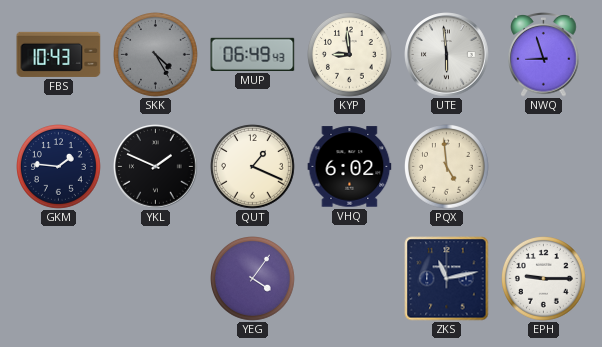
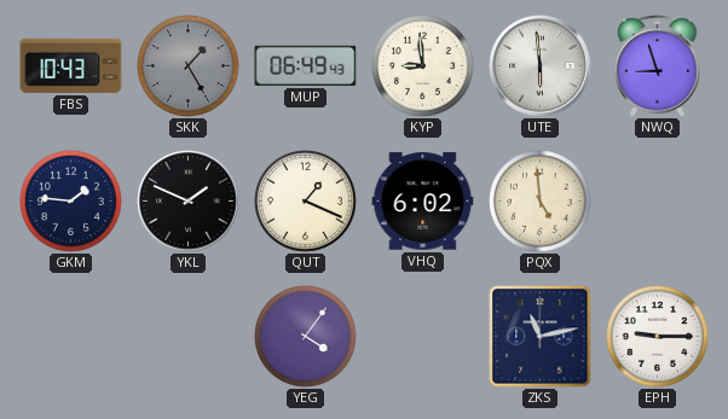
SKK: 4:25 -> 1:25
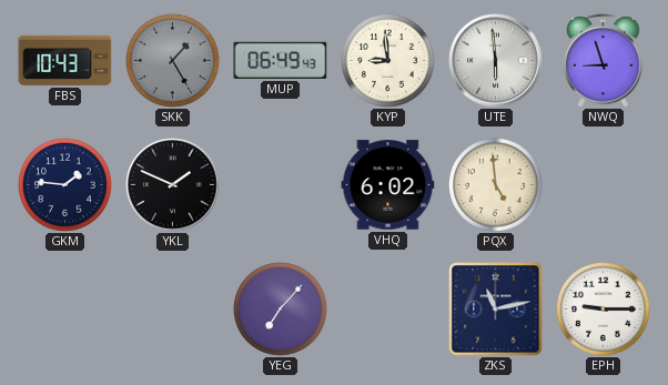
QUT: 1:19 -> none
YEG: 4:06 -> 7:07
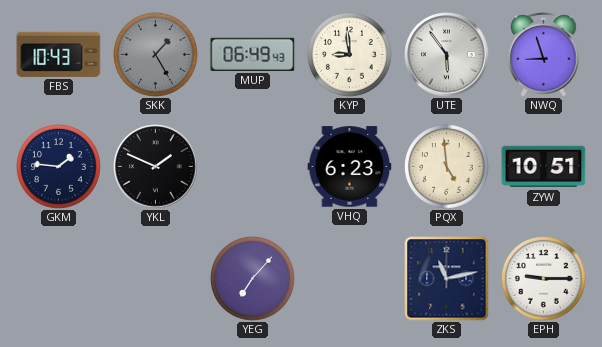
UTE: 5:59 -> 5:54
VHQ: 6:02 -> 6:23
ZYW: none -> 10:51
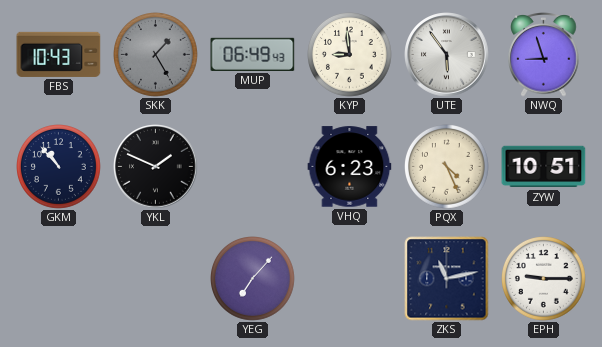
GKM: 1:46 -> 10:53
PQX: 4:59 -> 4:26
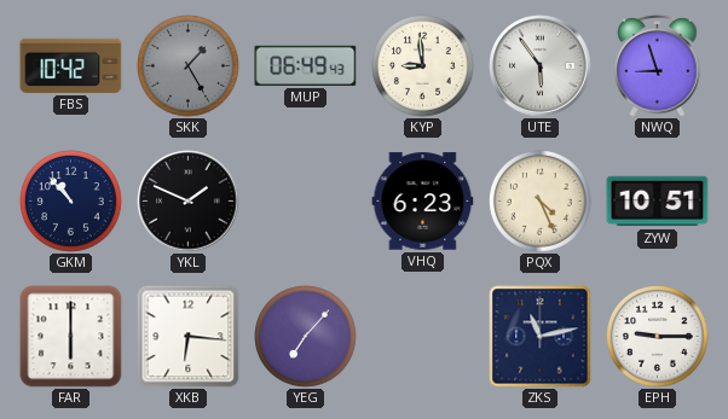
FBS: 10:43 -> 10:42
FAR: none -> 6:00
XKB: none -> 6:16
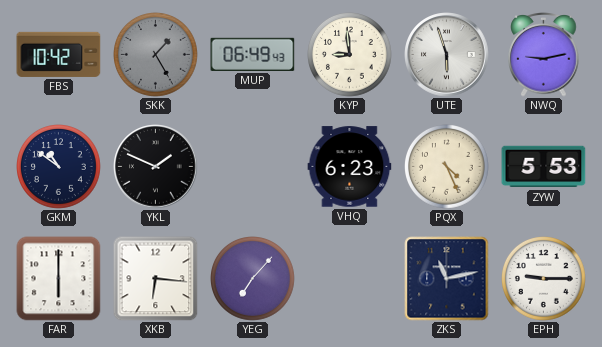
UTE: 5:54 -> 5:57
NWQ: 8:57 -> 9:13
GKM: 10:53 -> 10:51
ZYW: 10:51 -> 5:53
